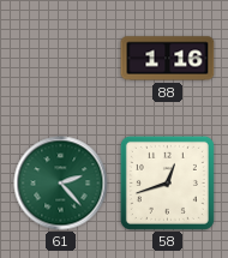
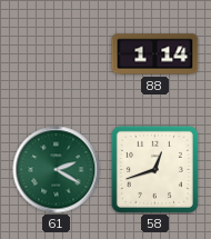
88: 1:16 -> 1:14
61: 2:23 -> 2:20
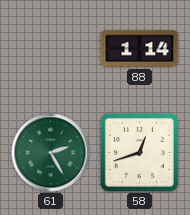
61: 2:20 -> 2:25
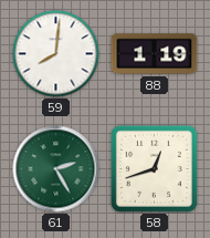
59: none -> 8:01
88: 1:14 -> 1:19
